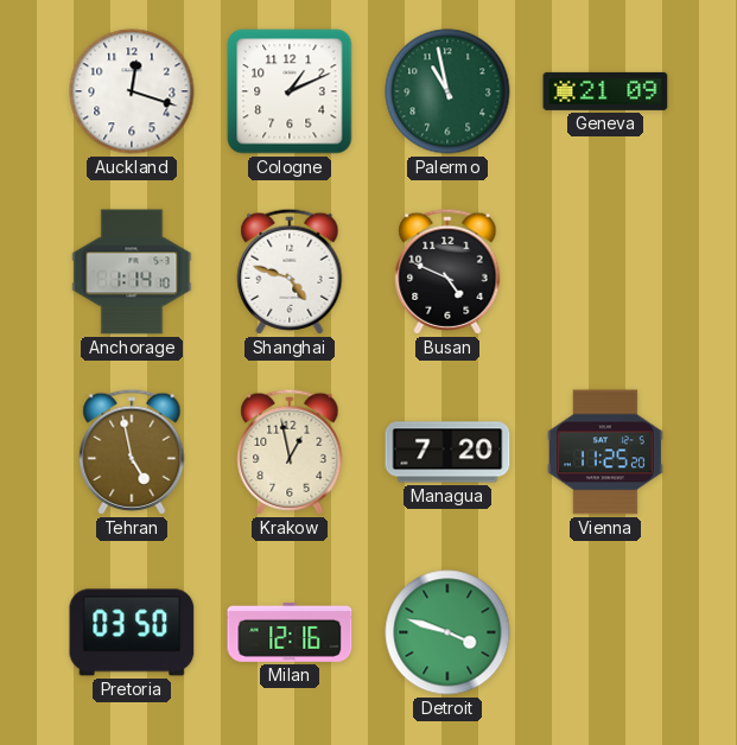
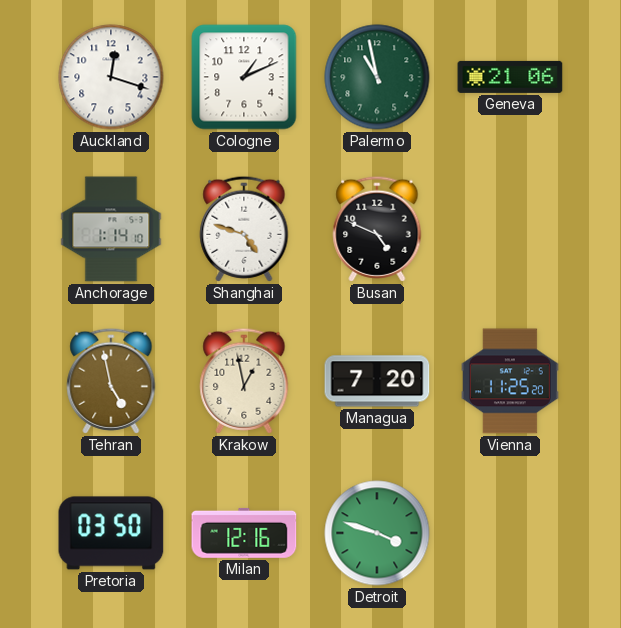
Geneva: 21:09 -> 21:06
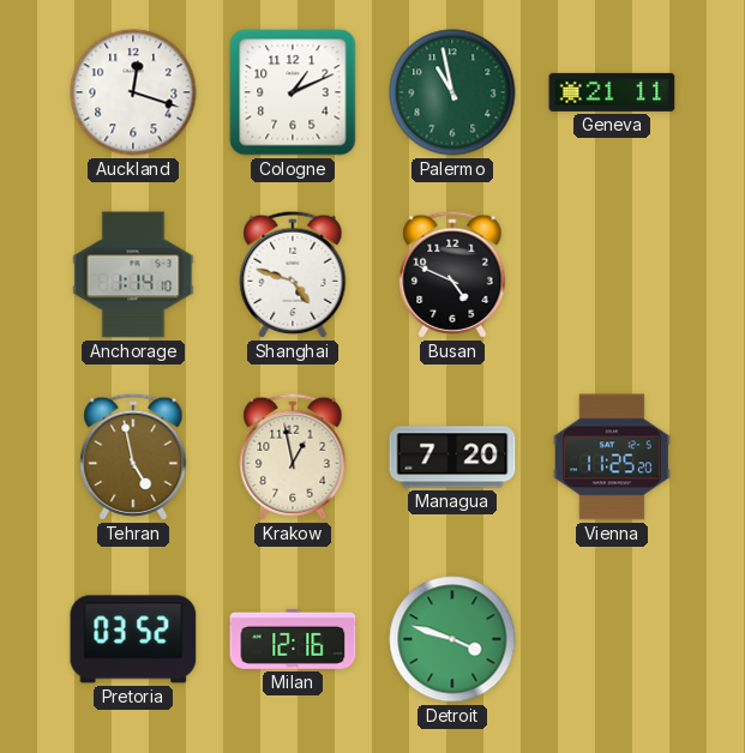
Geneva: 21:06 -> 21:11
Pretoria: 03:50 -> 03:52
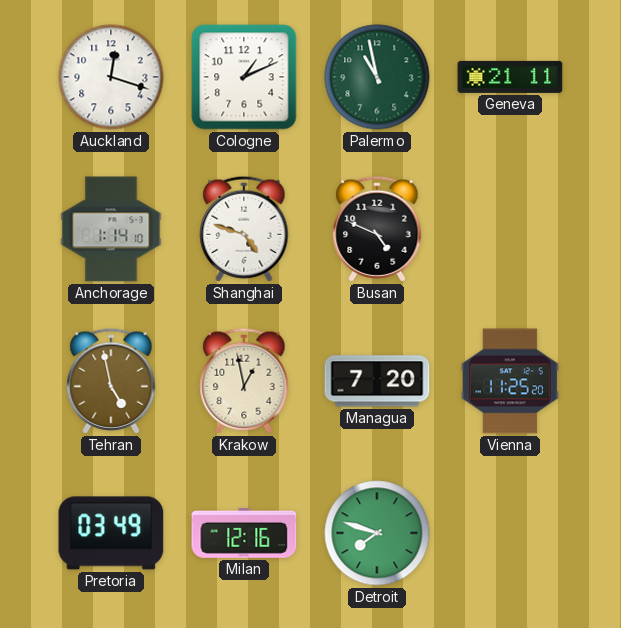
Pretoria: 03:52 -> 03:49
Detroit: 3:48 -> 7:48
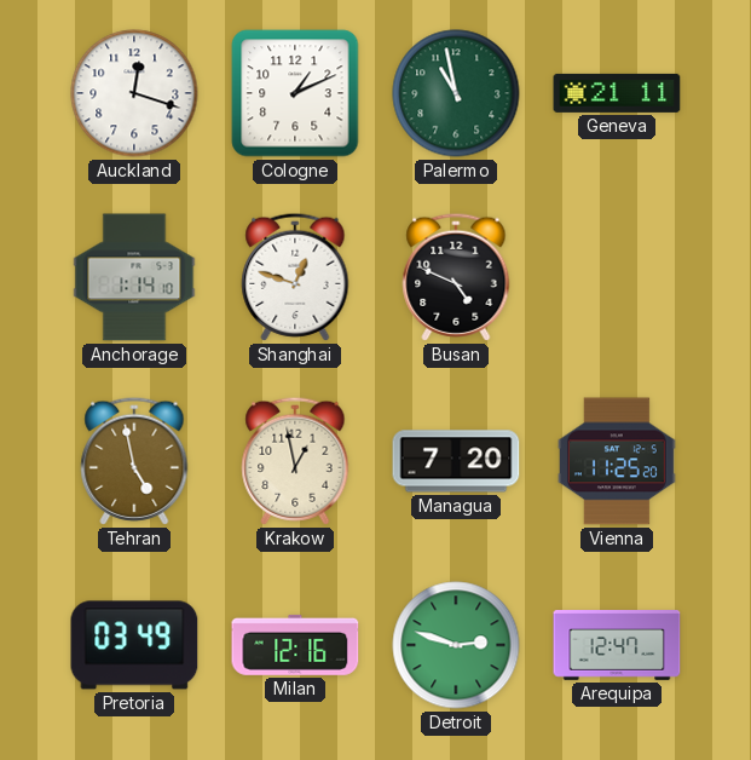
Shanghai: 4:48 -> 12:48
Detroit: 7:48 -> 2:48
Arequipa: none -> 12:47
